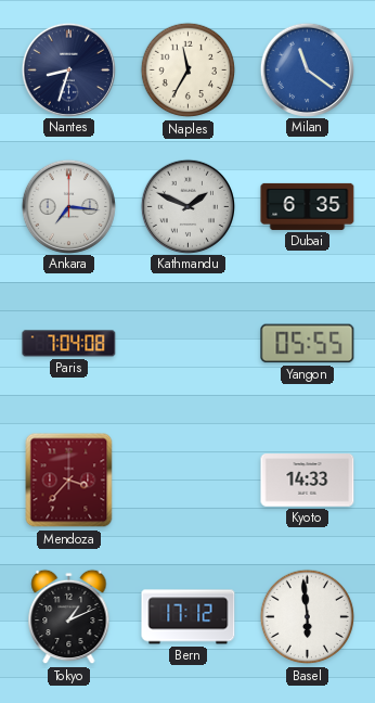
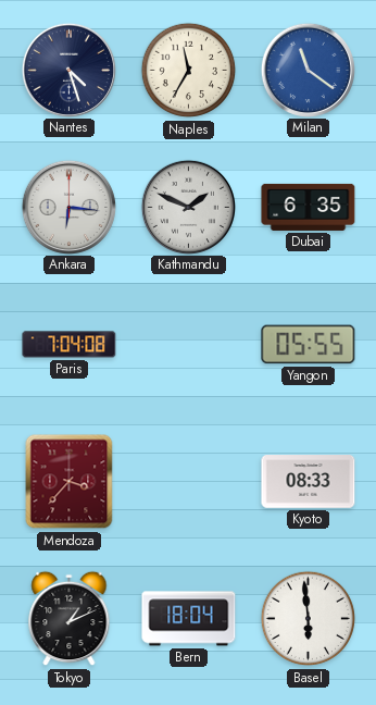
Nantes: 8:33 -> 4:27
Ankara: 7:16 -> 6:16
Kyoto: 14:33 -> 08:33
Bern: 17:12 -> 18:04
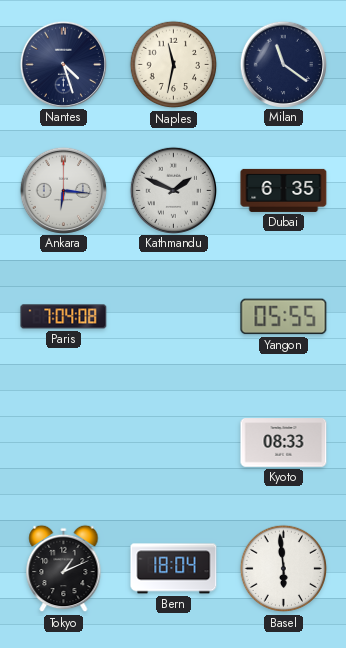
Naples: 11:35 -> 11:32
Milan dial: blue -> navy
Mendoza: 3:37 -> none
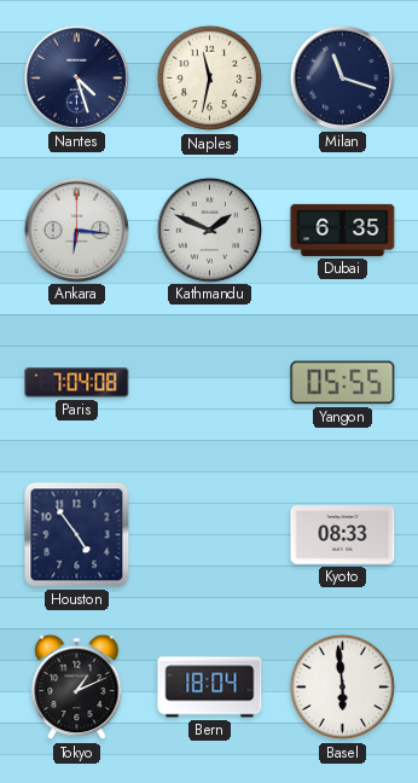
Milan: 11:21 -> 11:18
Houston: none -> 4:54
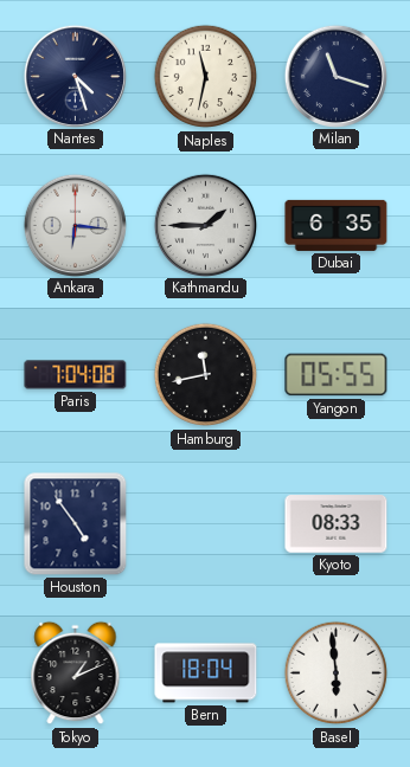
Kathmandu: 1:49 -> 1:45
Hamburg: none -> 11:43
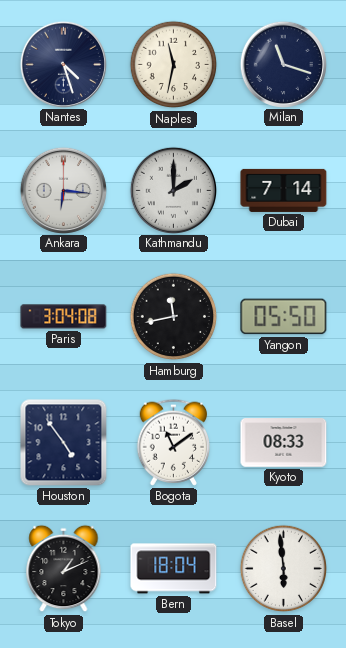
Kathmandu: 1:45 -> 2:00
Dubai: 6:35 -> 7:14
Paris: 7:04 -> 3:04
Yangon: 05:55 -> 05:50
Bogota: none -> 11:09
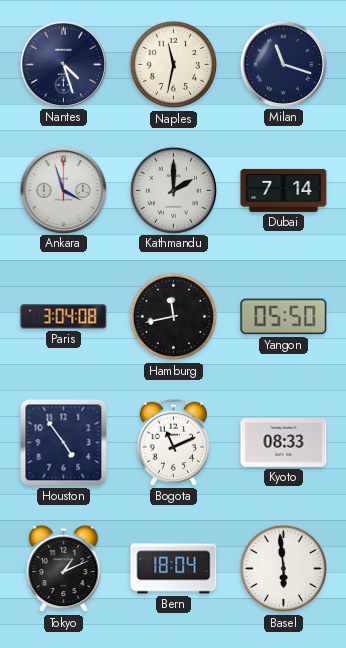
Ankara: 6:16 -> 3:57
Bogota: 11:09 -> 11:11
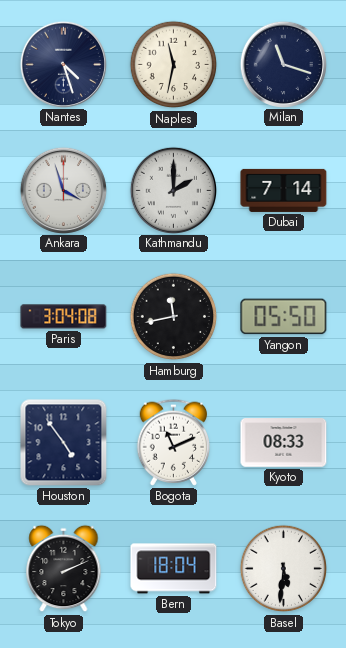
Tokyo: 1:11 -> 2:11
Basel: 5:59 -> 5:31
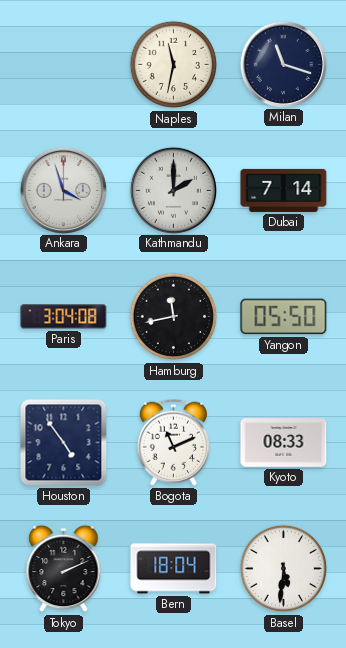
Nantes: 4:27 -> none
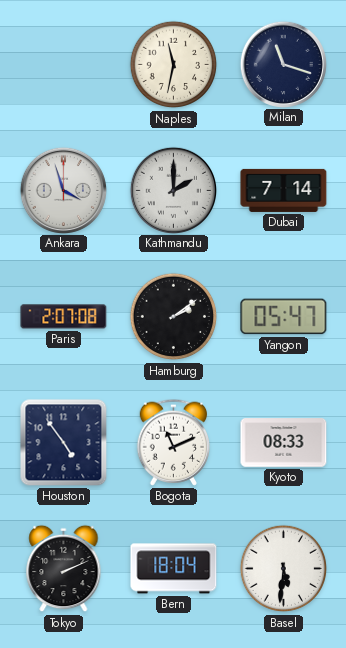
Paris: 3:04 -> 2:07
Hamburg: 11:43 -> 2:09
Yangon: 05:50 -> 05:47
